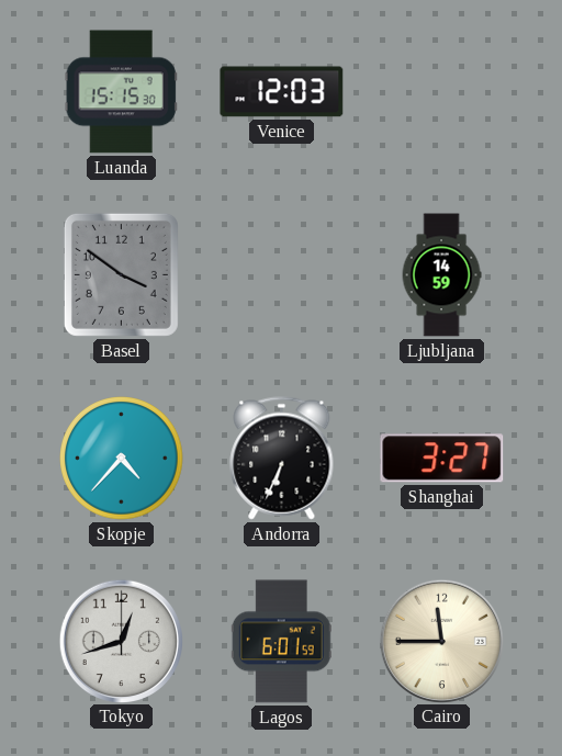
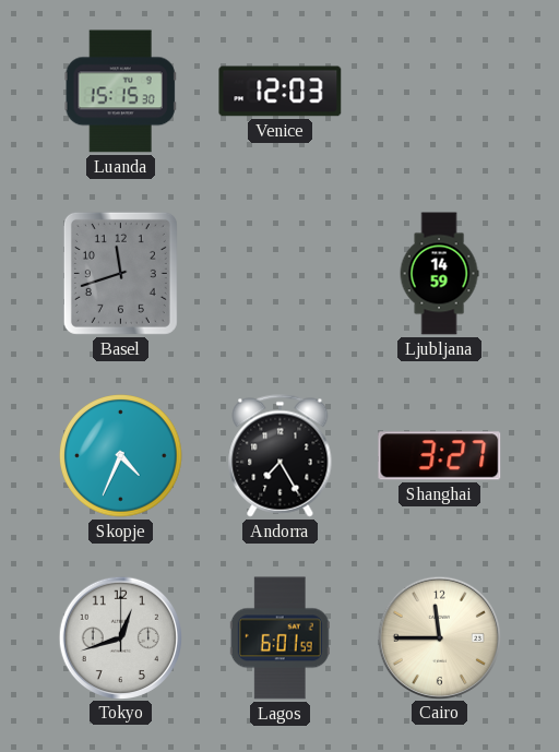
Basel: 3:51 -> 11:42
Skopje: 4:37 -> 4:34
Andorra: 6:34 -> 7:25
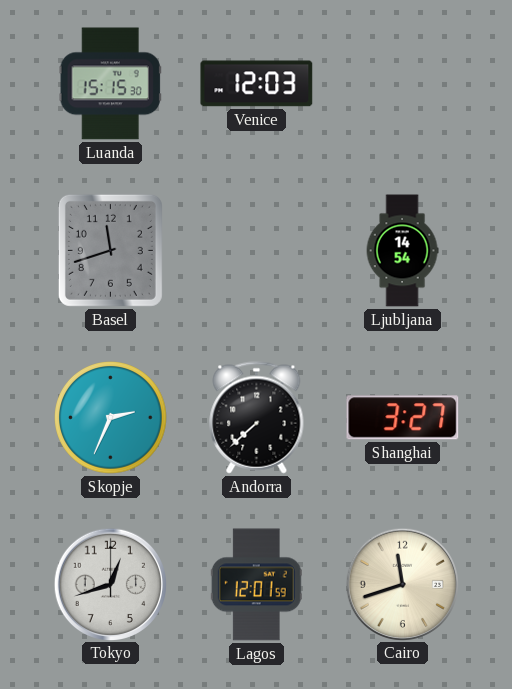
Ljubljana: 14:59 -> 14:54
Skopje: 4:34 -> 2:34
Andorra: 7:25 -> 7:38
Lagos: 6:01 -> 12:01
Cairo: 11:45 -> 11:42
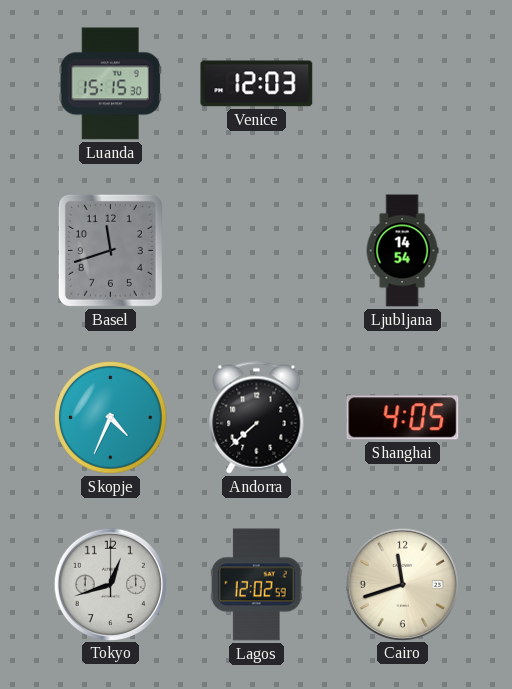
Skopje: 2:34 -> 4:34
Shanghai: 3:27 -> 4:05
Lagos: 12:01 -> 12:02
